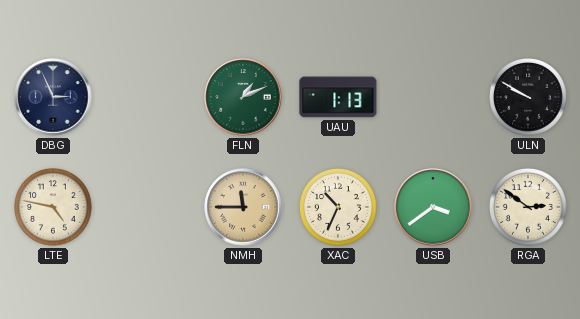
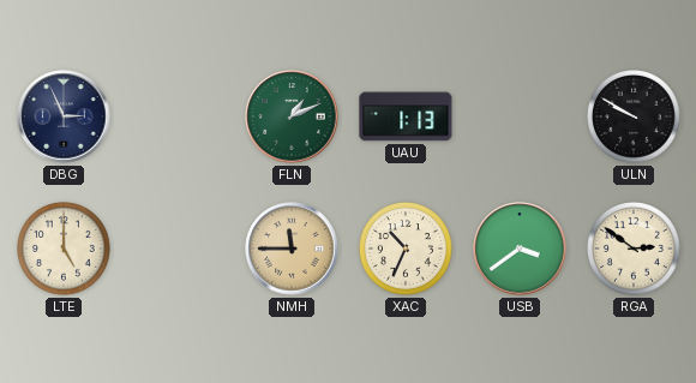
LTE: 4:47 -> 5:00
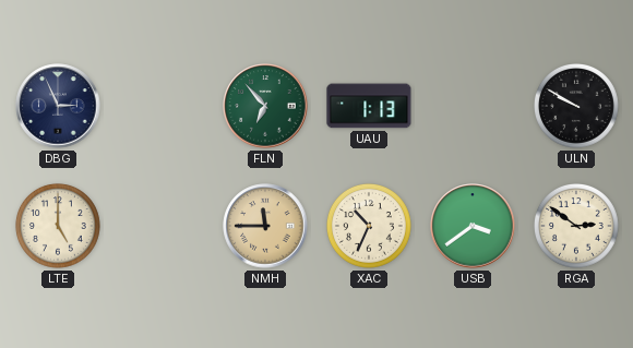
FLN: 1:11 -> 6:53
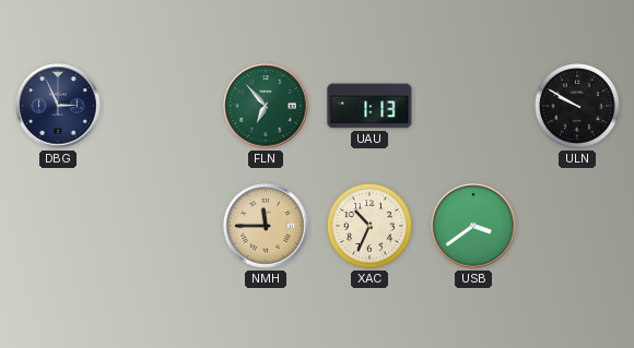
LTE: 5:00 -> none
RGA: 2:51 -> none
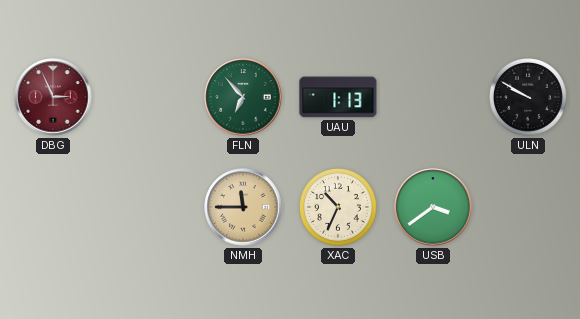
DBG dial: navy -> burgundy
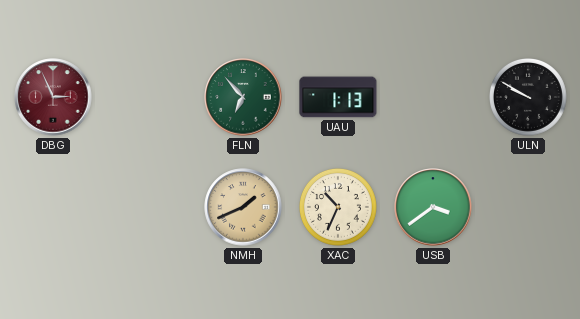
NMH: 11:45 -> 1:41
